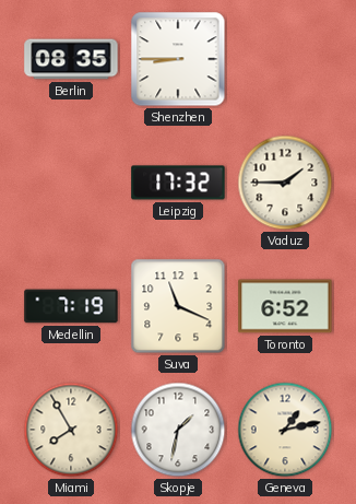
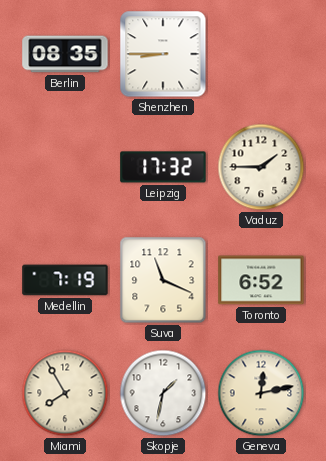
Geneva: 1:13 -> 12:13
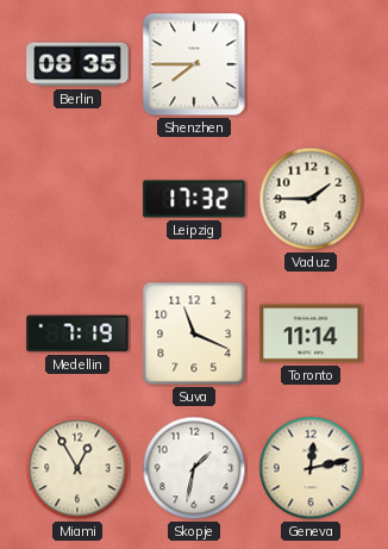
Shenzhen: 8:45 -> 7:45
Toronto: 6:52 -> 11:14
Miami: 7:55 -> 12:55
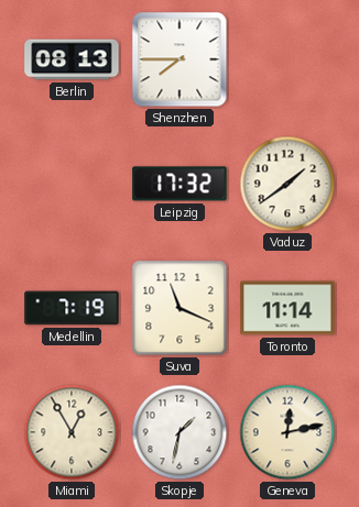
Berlin: 08:35 -> 08:13
Vaduz: 1:45 -> 1:39
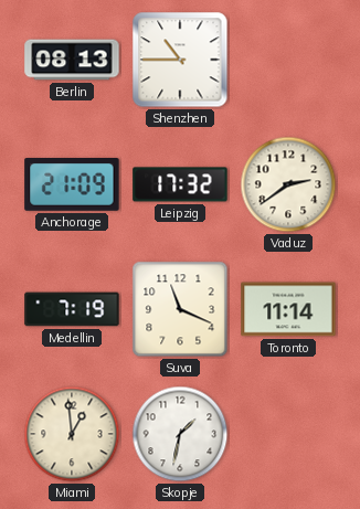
Shenzhen: 7:45 -> 10:45
Anchorage: none -> 21:09
Vaduz: 1:39 -> 2:39
Miami: 12:55 -> 12:59
Geneva: 12:13 -> none
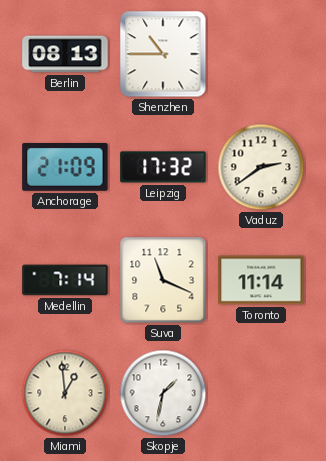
Medellin: 7:19 -> 7:14
